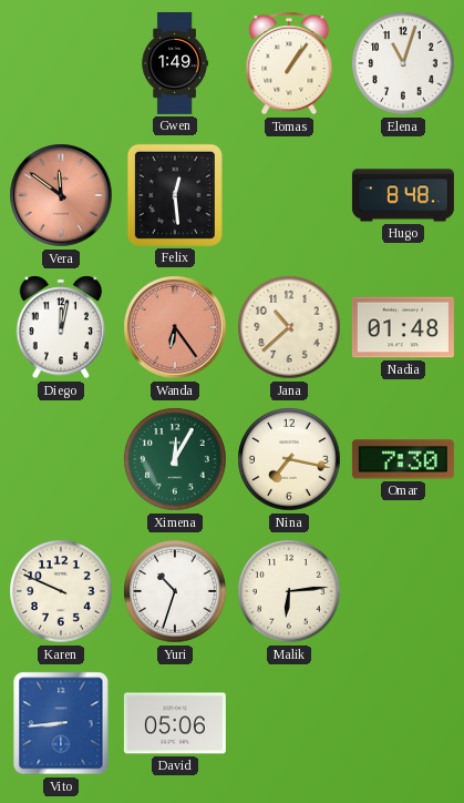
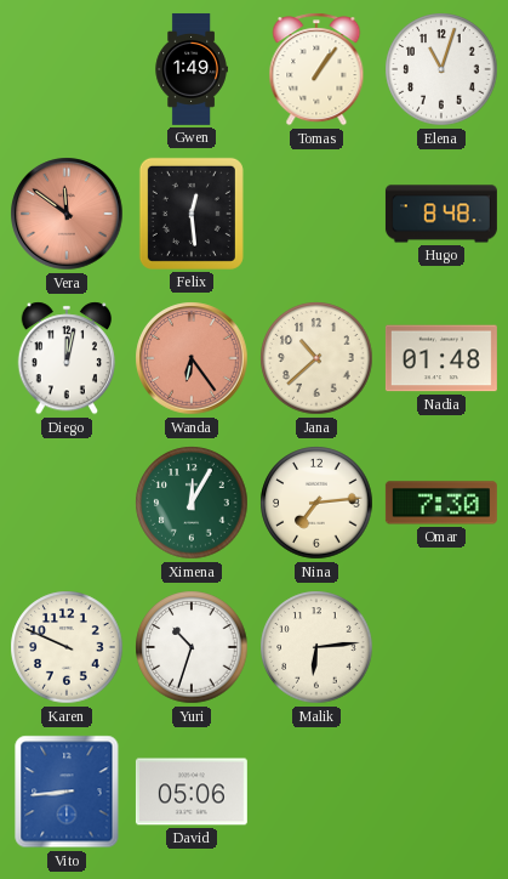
Nina: 7:17 -> 7:14
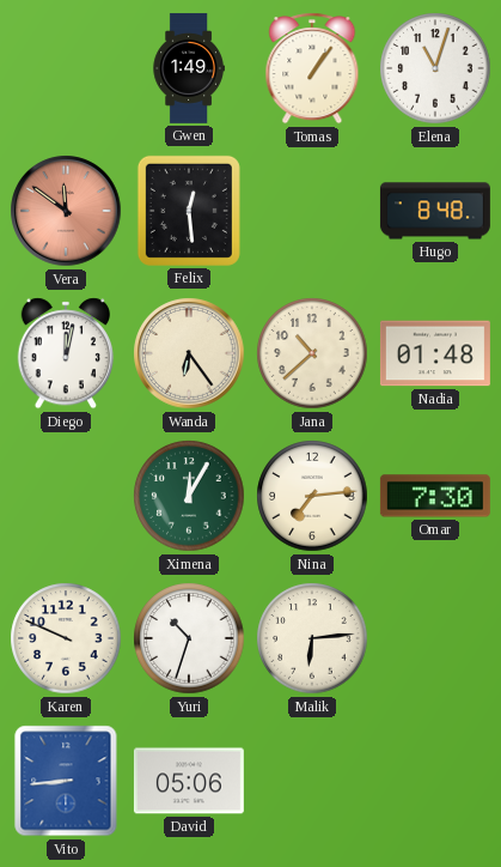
Wanda dial: salmon -> cream
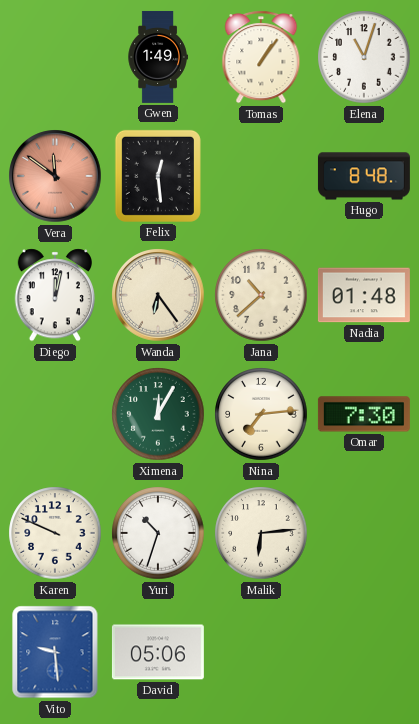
Vito: 8:44 -> 9:29
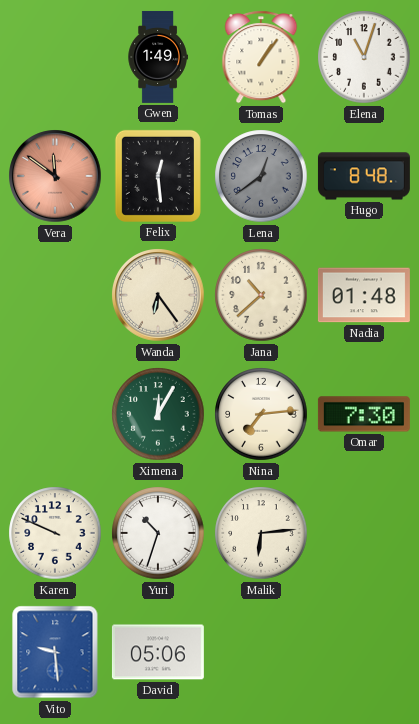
Lena: none -> 12:39
Diego: 12:02 -> none
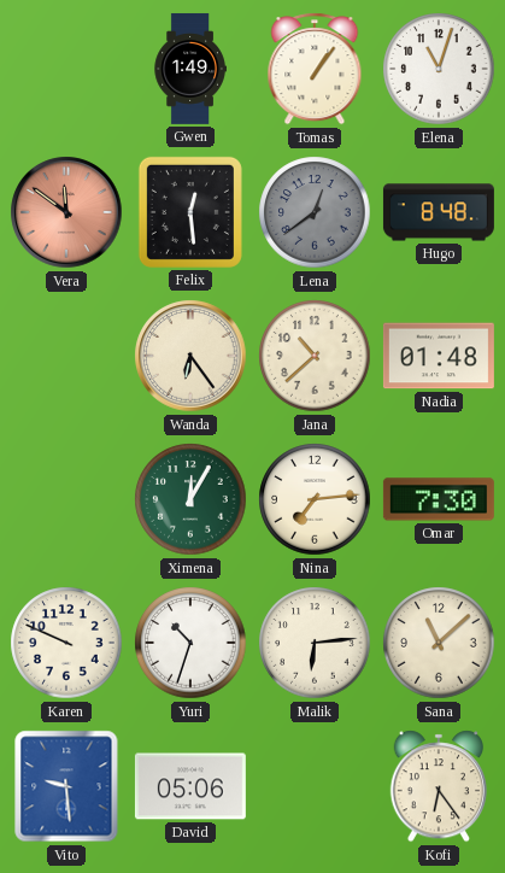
Sana: none -> 11:08
Kofi: none -> 6:24
